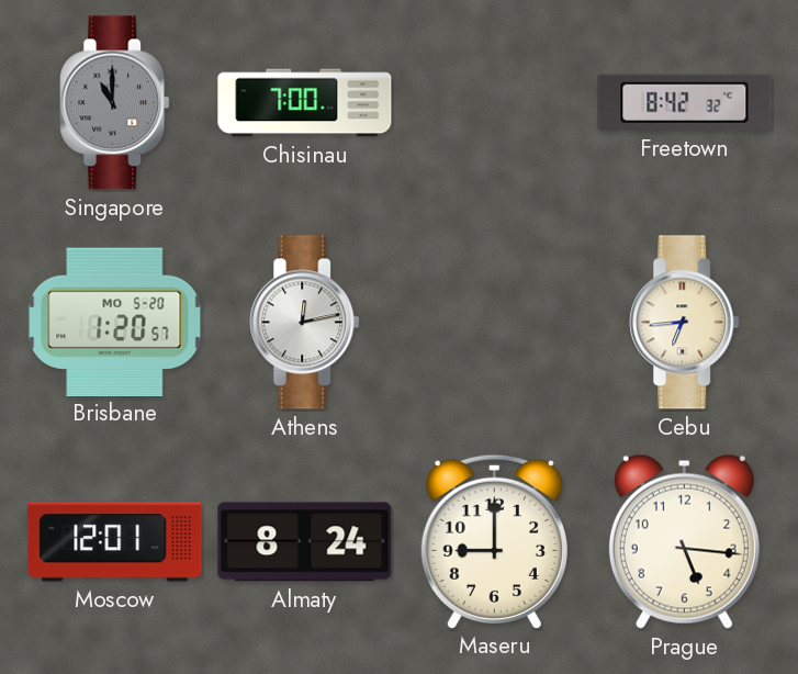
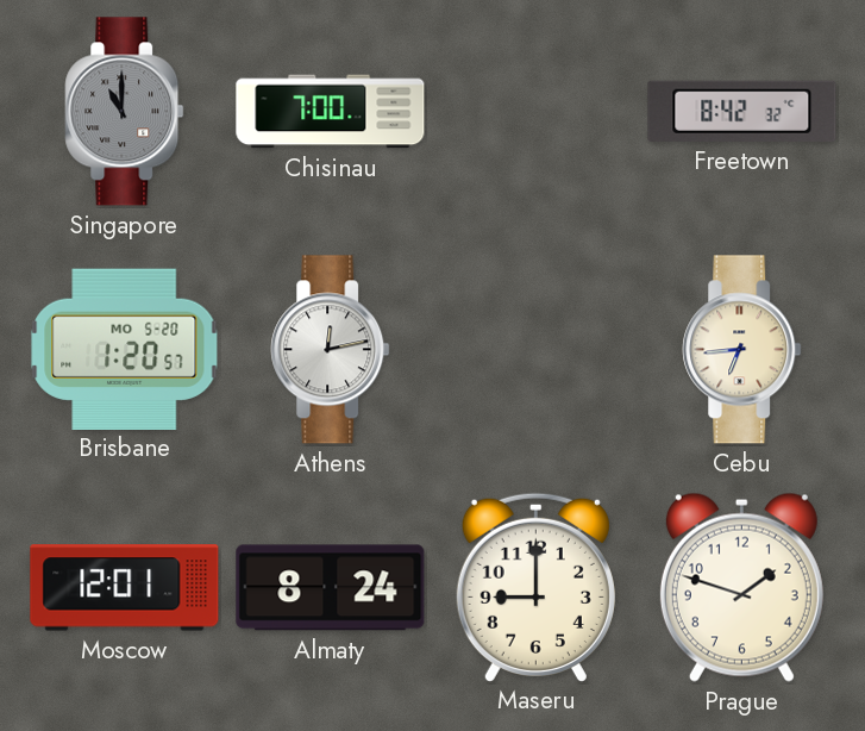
Prague: 5:16 -> 1:48
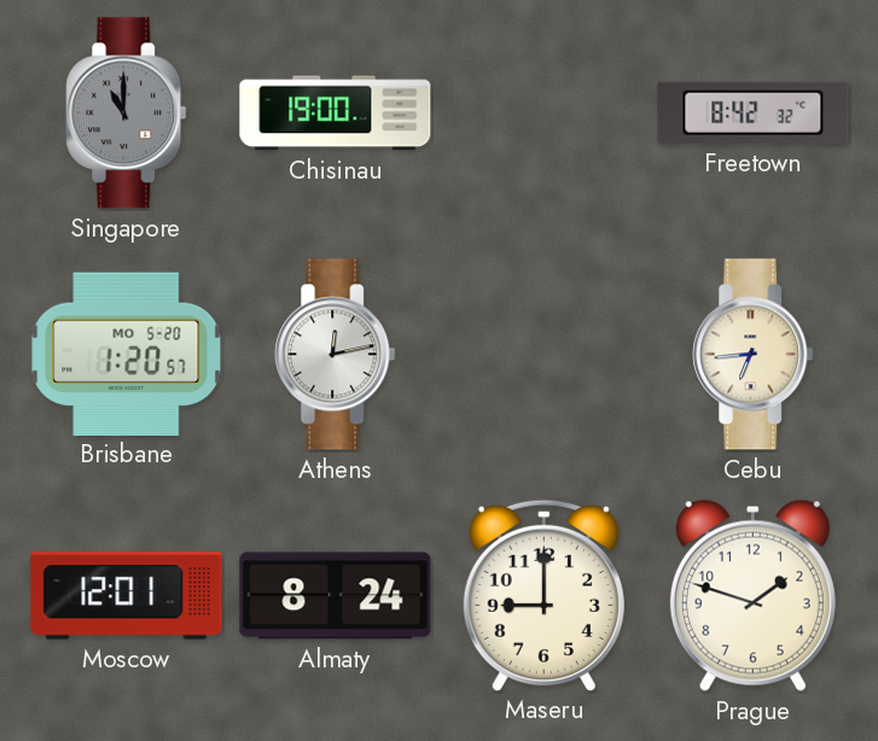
Chisinau: 7:00 -> 19:00
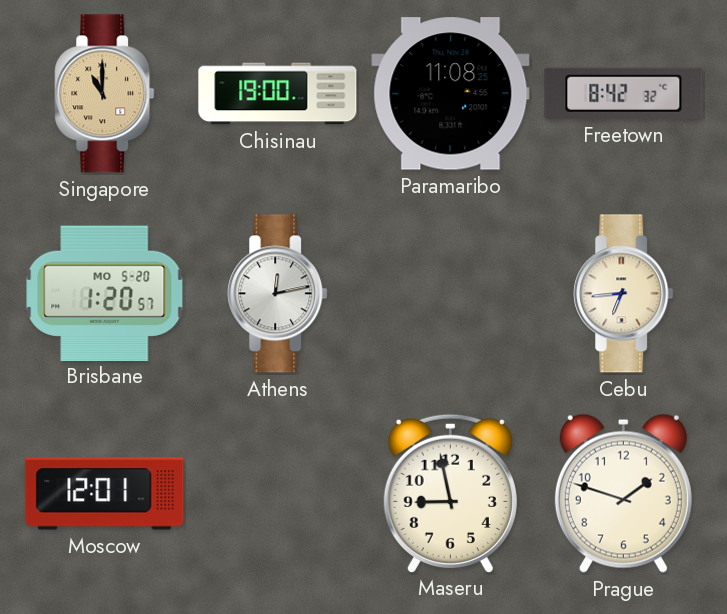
Singapore dial: grey -> champagne
Paramaribo: none -> 11:08
Almaty: 8:24 -> none
Maseru: 9:00 -> 8:58
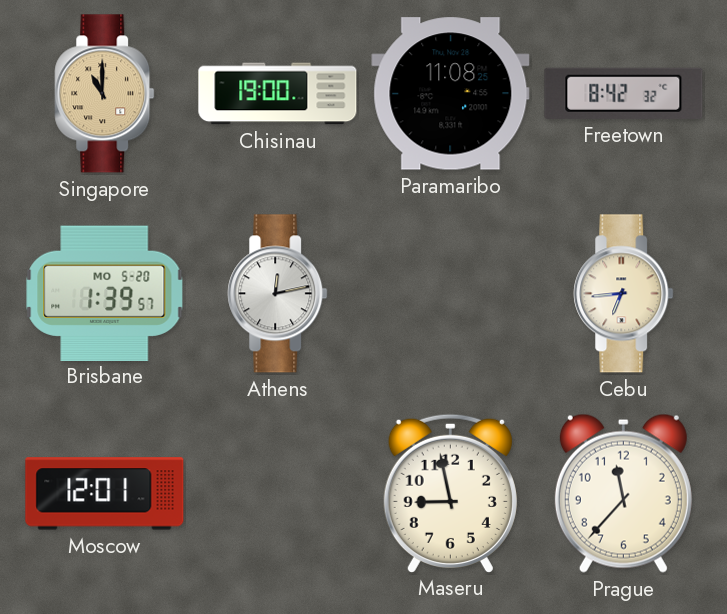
Brisbane: 1:20 -> 1:39
Prague: 1:48 -> 11:37
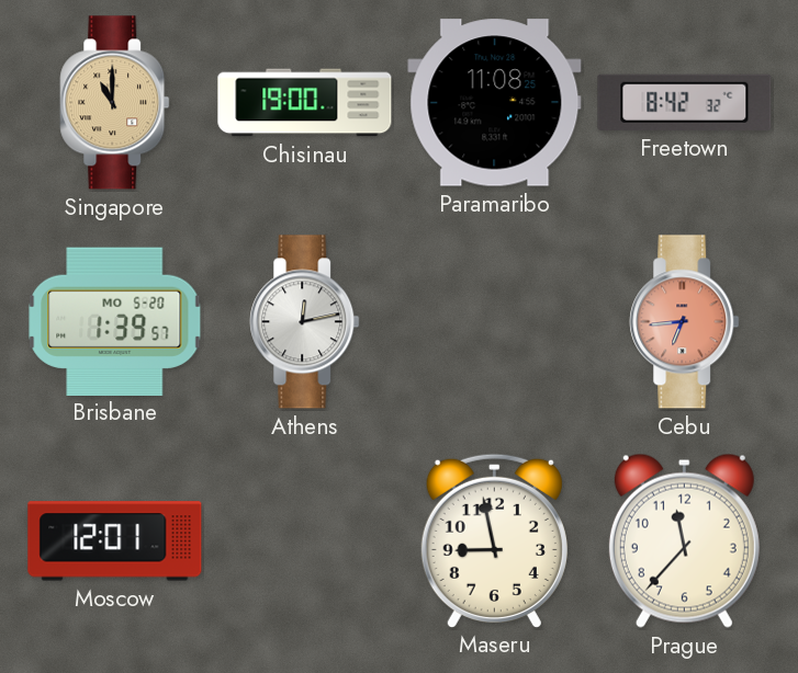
Cebu dial: cream -> salmon
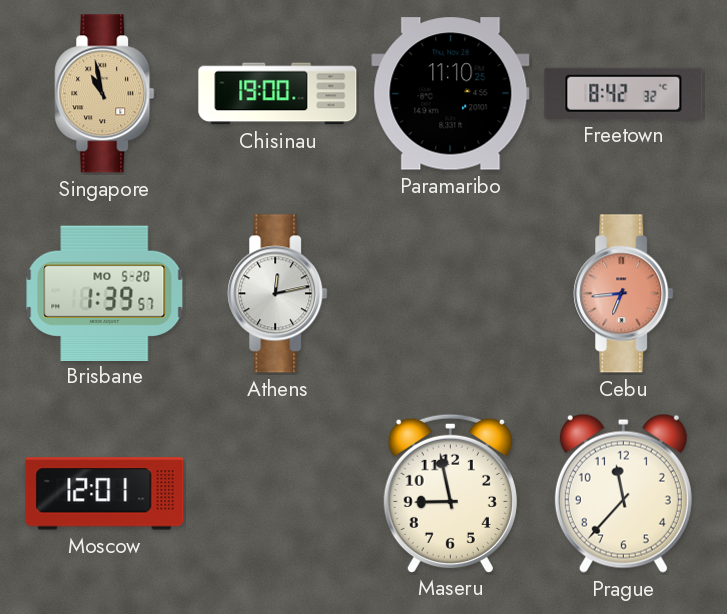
Singapore: 11:00 -> 10:58
Paramaribo: 11:08 -> 11:10
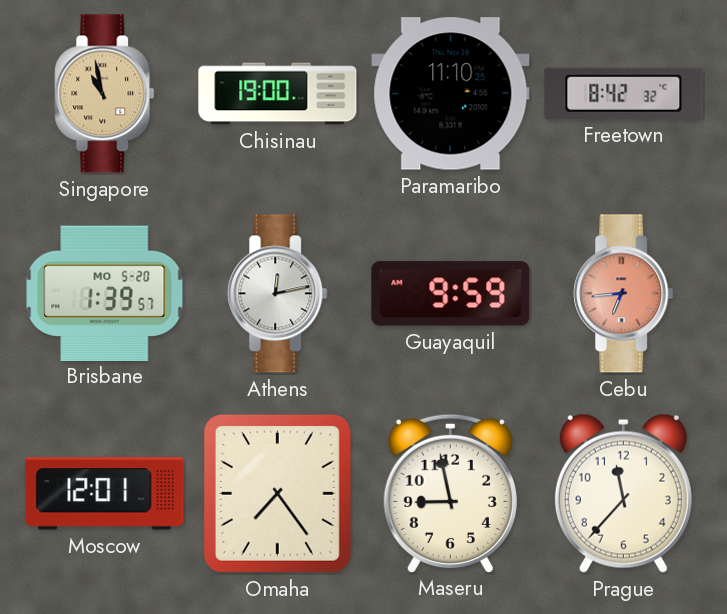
Guayaquil: none -> 9:59
Omaha: none -> 7:24
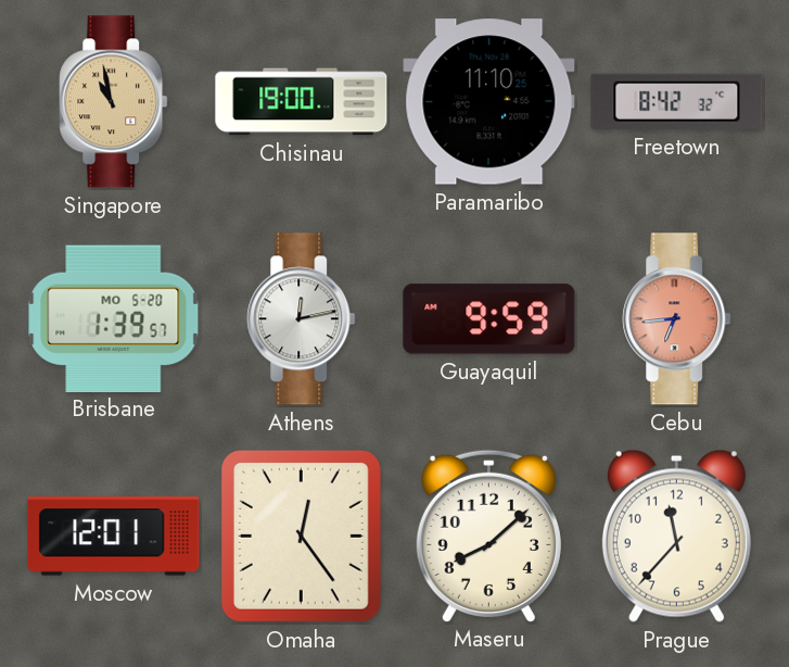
Omaha: 7:24 -> 12:24
Maseru: 8:58 -> 8:08
